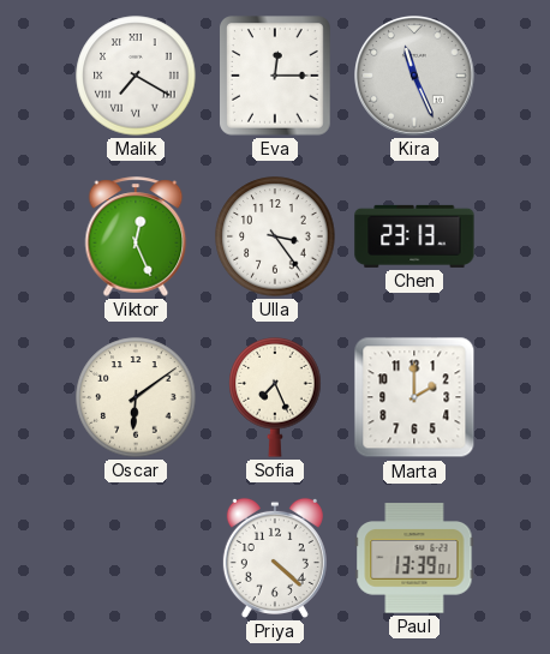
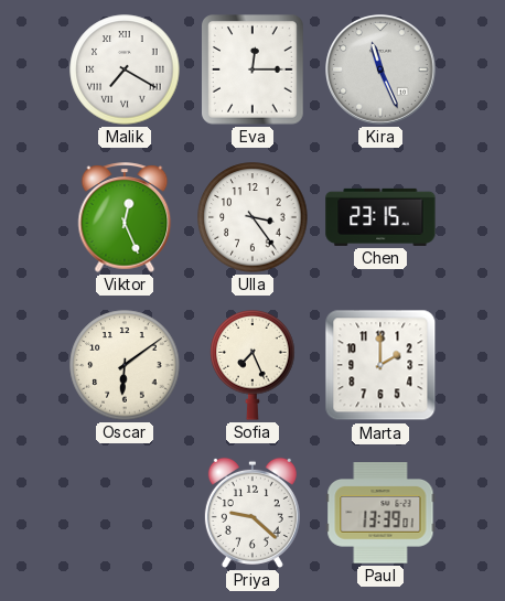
Chen: 23:13 -> 23:15
Priya: 4:22 -> 9:22
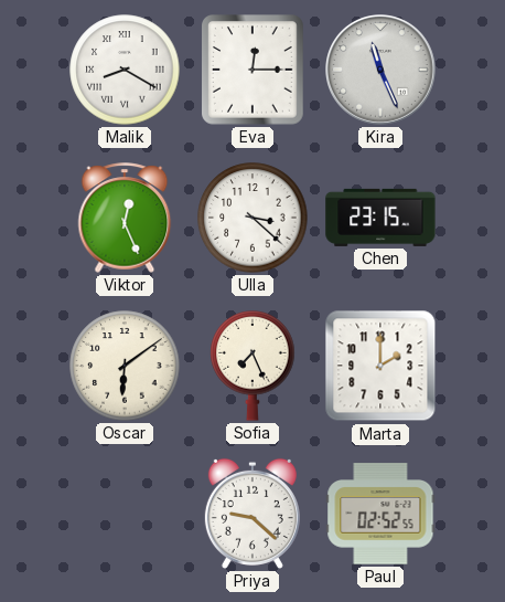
Malik: 7:20 -> 8:20
Ulla: 3:24 -> 3:22
Paul: 13:39 -> 02:52
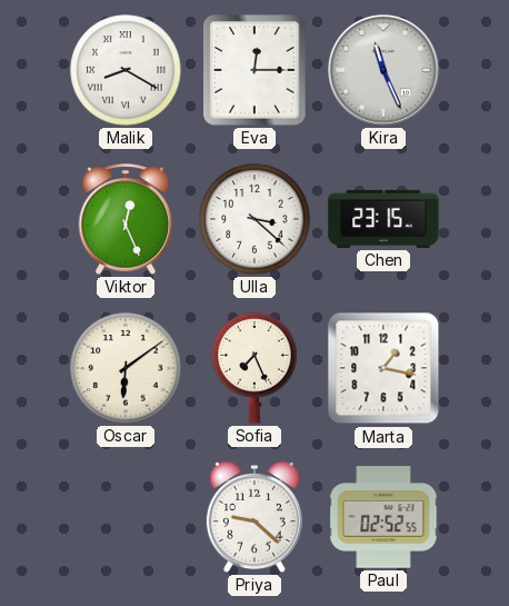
Marta: 2:00 -> 1:17
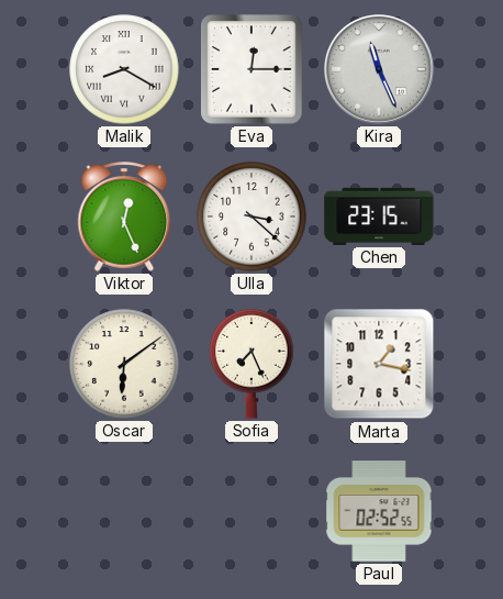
Priya: 9:22 -> none
